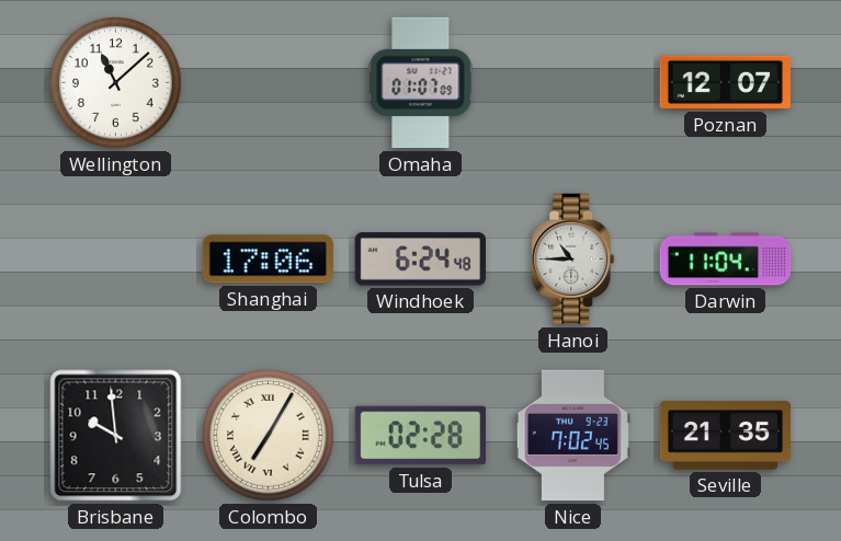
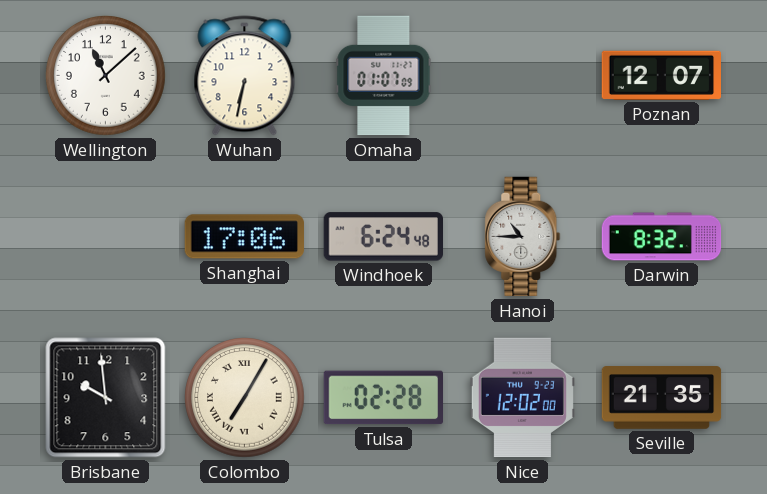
Wuhan: none -> 6:32
Darwin: 11:04 -> 8:32
Nice: 7:02 -> 12:02
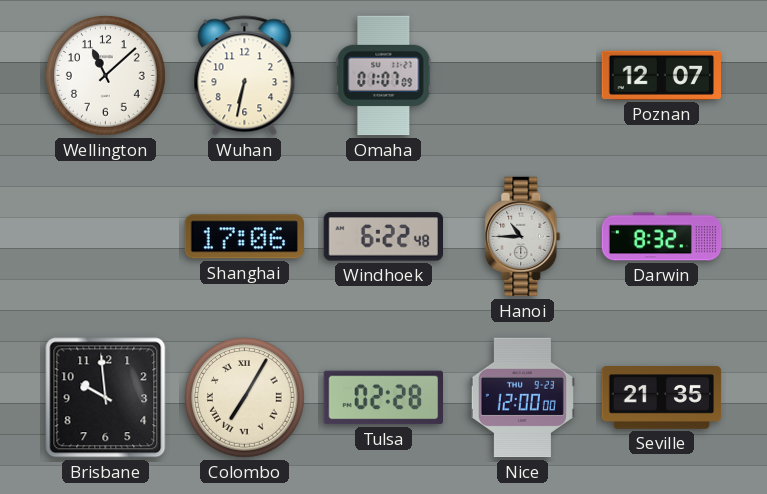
Windhoek: 6:24 -> 6:22
Nice: 12:02 -> 12:00
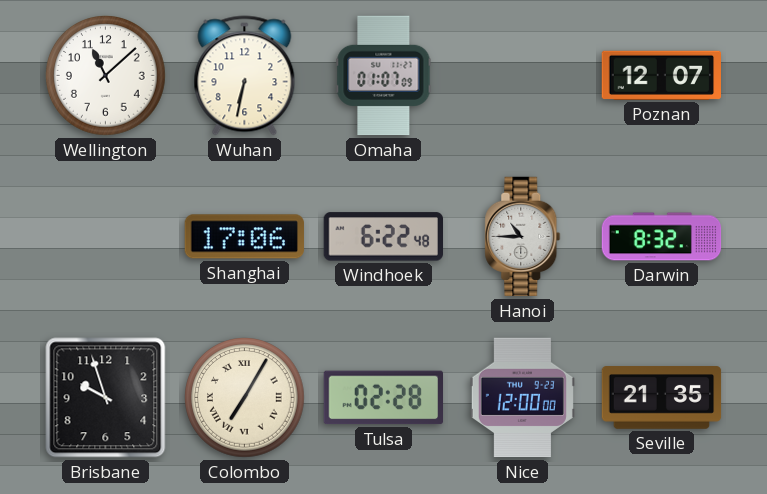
Brisbane: 9:59 -> 9:57
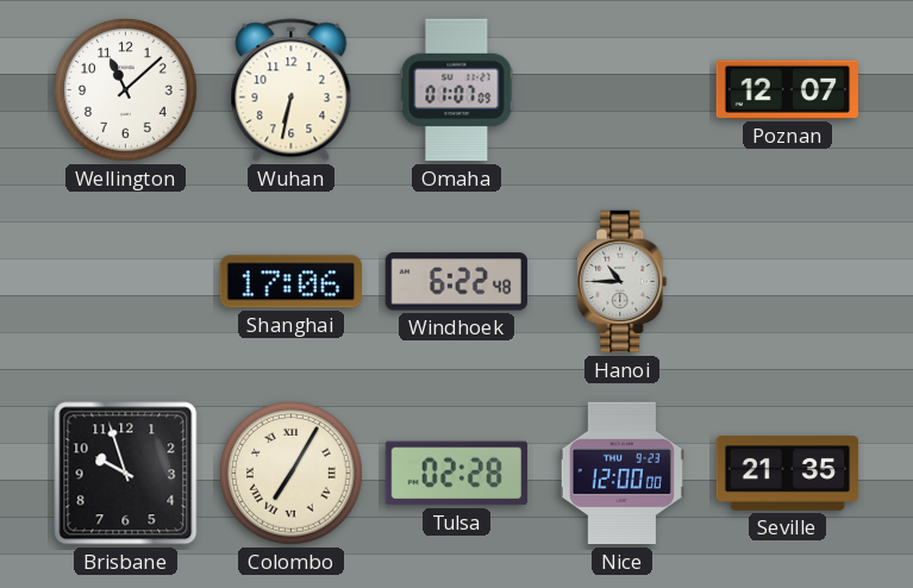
Darwin: 8:32 -> none
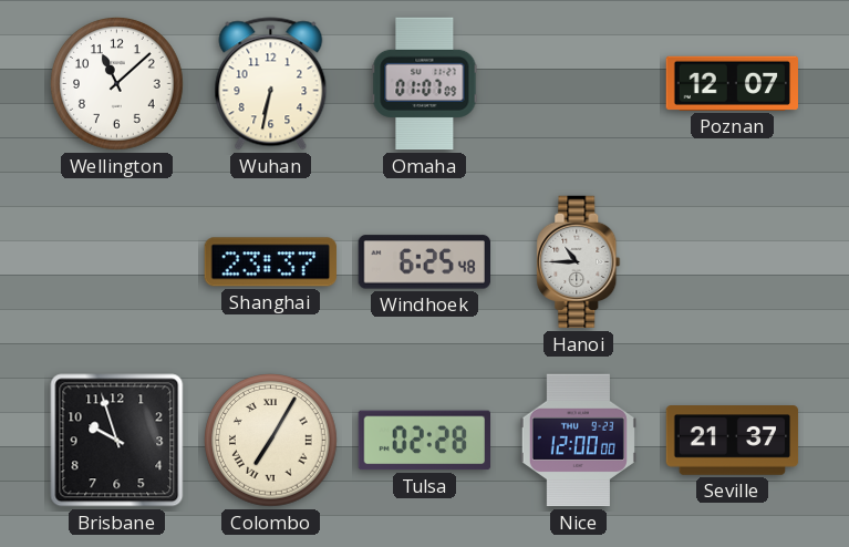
Shanghai: 17:06 -> 23:37
Windhoek: 6:22 -> 6:25
Seville: 21:35 -> 21:37
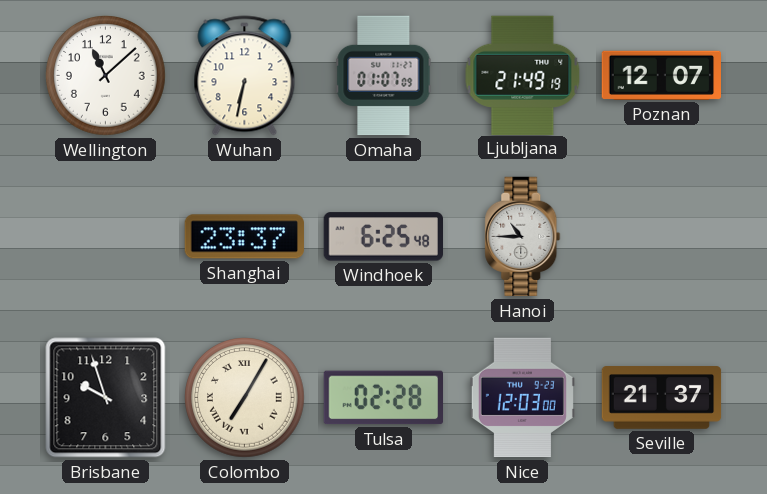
Ljubljana: none -> 21:49
Nice: 12:00 -> 12:03
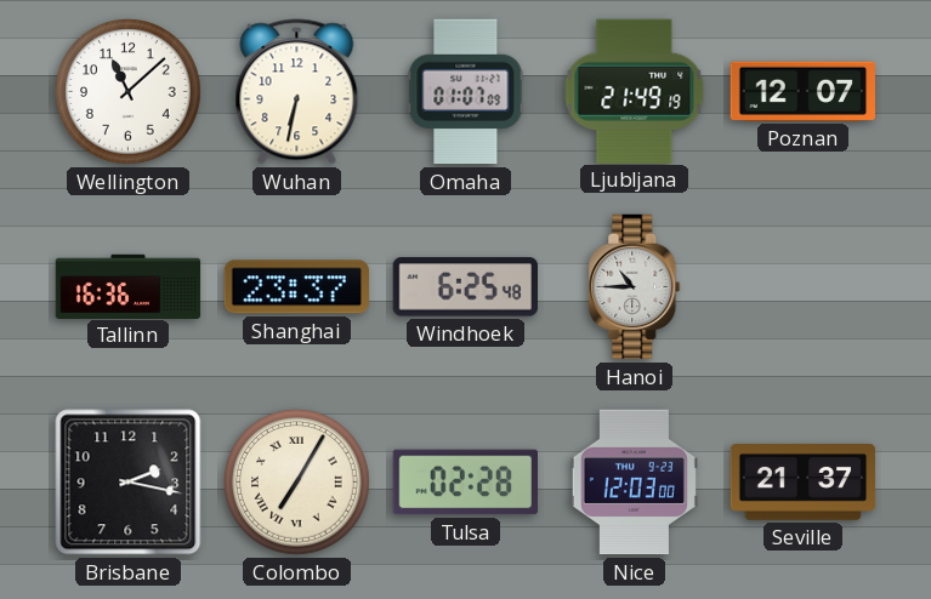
Tallinn: none -> 16:36
Brisbane: 9:57 -> 2:17
